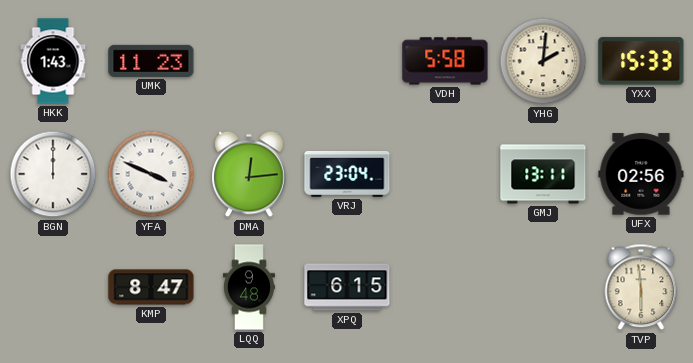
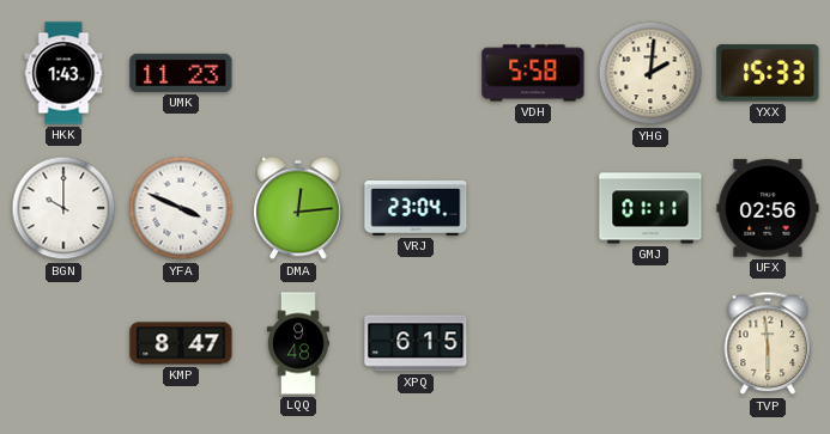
BGN: 12:00 -> 10:00
GMJ: 13:11 -> 01:11
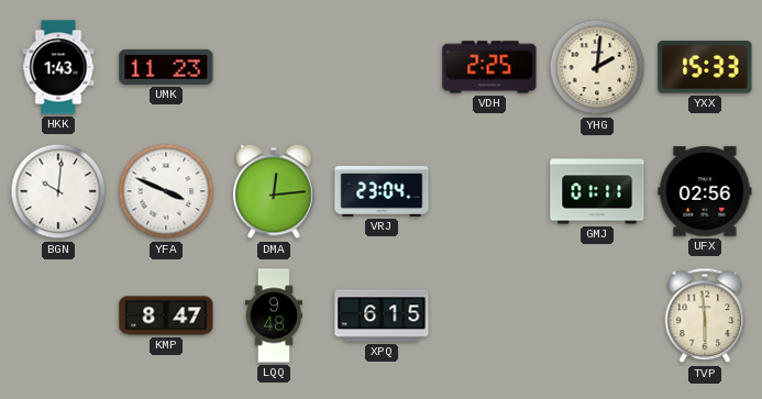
VDH: 5:58 -> 2:25
BGN: 10:00 -> 10:01
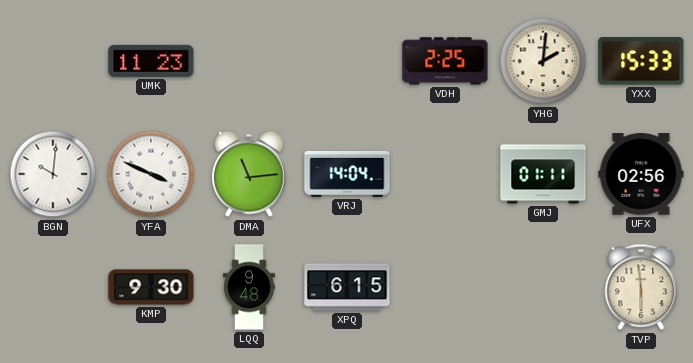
HKK: 1:43 -> none
DMA: 12:14 -> 11:14
VRJ: 23:04 -> 14:04
KMP: 8:47 -> 9:30
